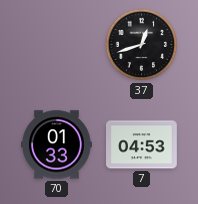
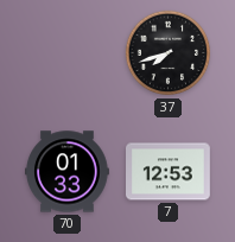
37: 12:42 -> 7:42
7: 04:53 -> 12:53
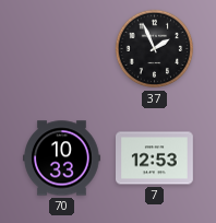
37: 7:42 -> 1:56
70: 01:33 -> 10:33
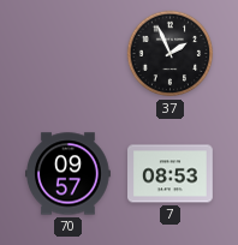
70: 10:33 -> 09:57
7: 12:53 -> 08:53
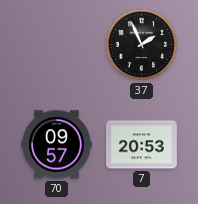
7: 08:53 -> 20:53
